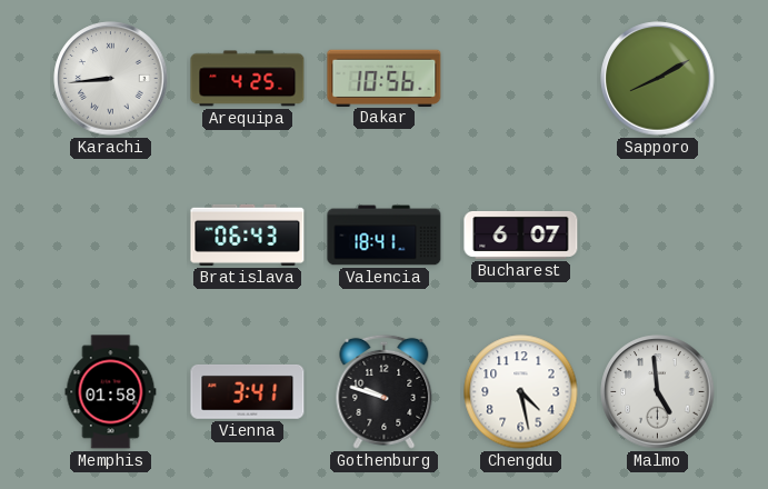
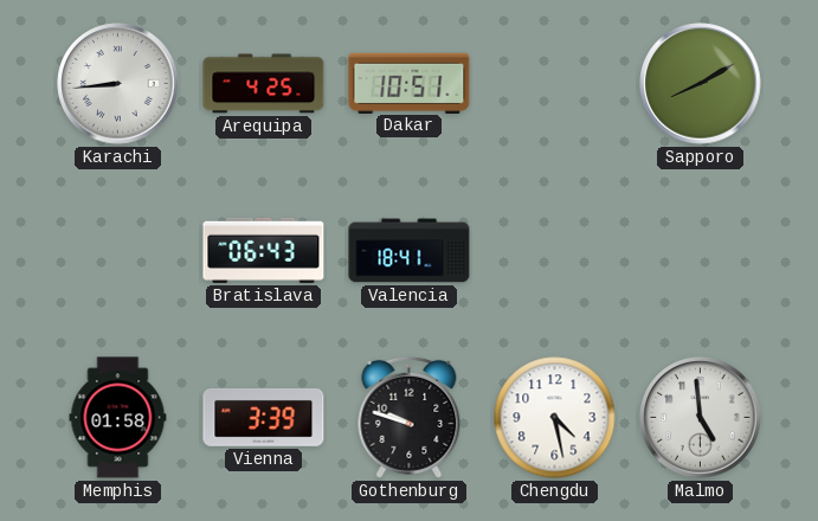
Dakar: 10:56 -> 10:51
Bucharest: 6:07 -> none
Vienna: 3:41 -> 3:39
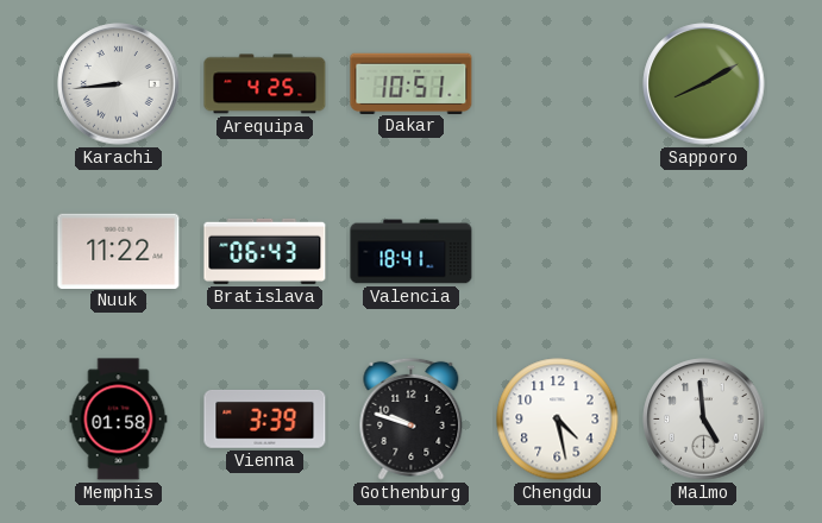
Nuuk: none -> 11:22
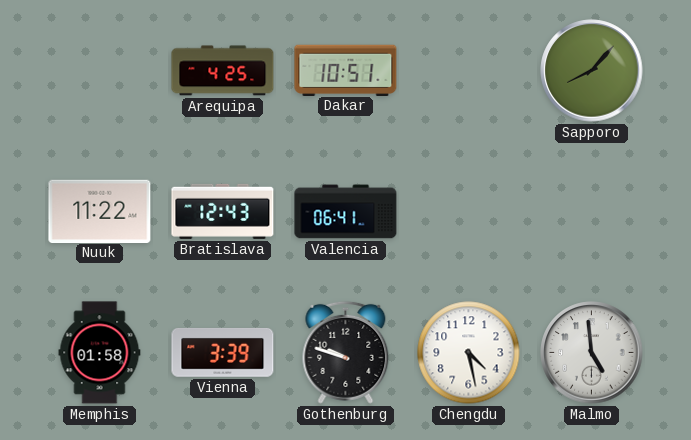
Karachi: 8:44 -> none
Sapporo: 8:10 -> 8:07
Bratislava: 06:43 -> 12:43
Valencia: 18:41 -> 06:41
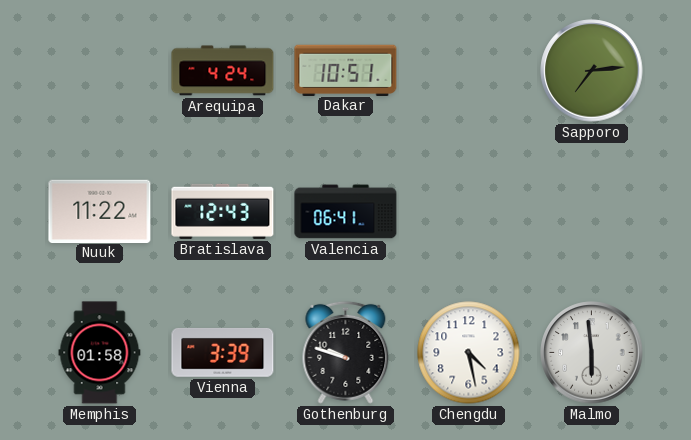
Arequipa: 4:25 -> 4:24
Sapporo: 8:07 -> 7:14
Malmo: 4:59 -> 5:59
